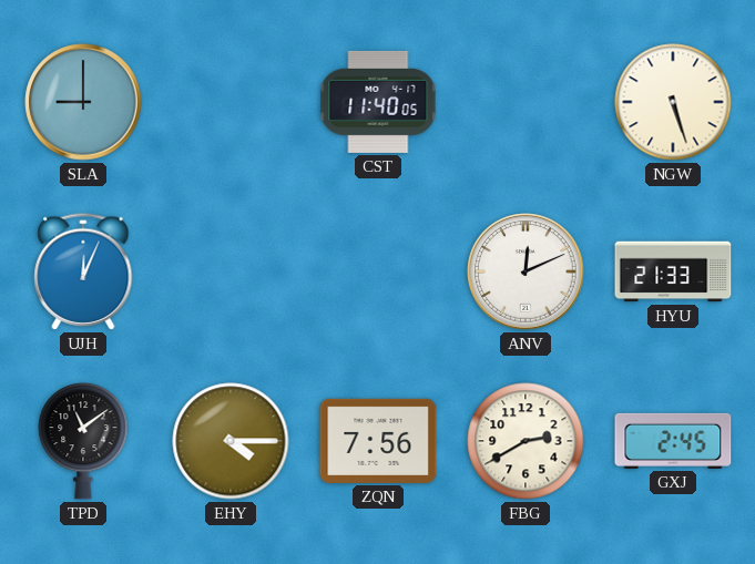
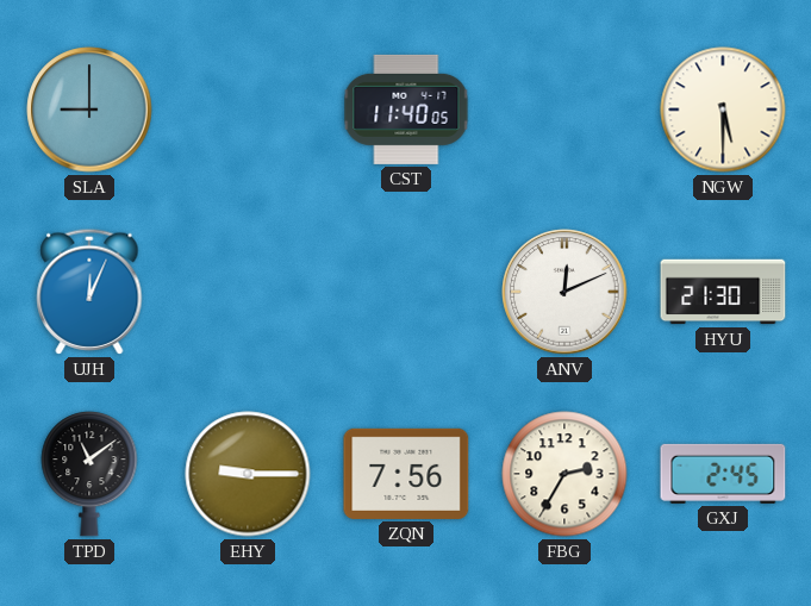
NGW: 5:27 -> 5:30
HYU: 21:33 -> 21:30
EHY: 4:15 -> 9:15
FBG: 2:40 -> 2:35
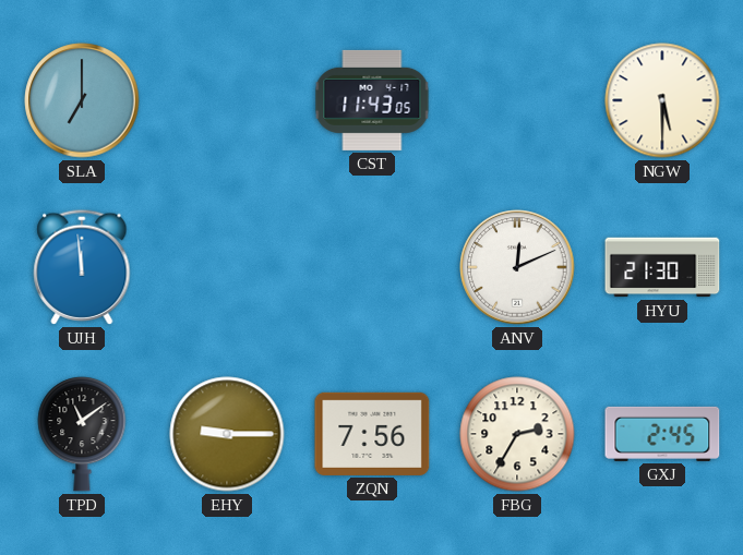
SLA: 9:00 -> 7:00
CST: 11:40 -> 11:43
UJH: 12:04 -> 11:59
